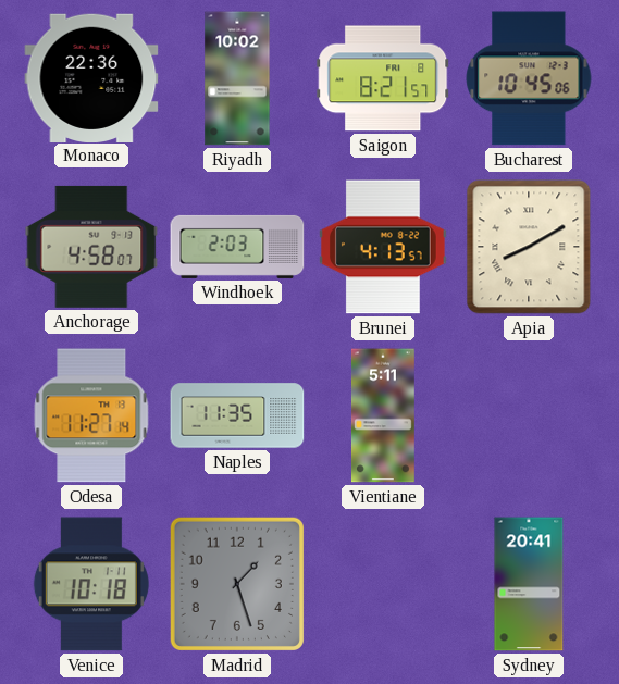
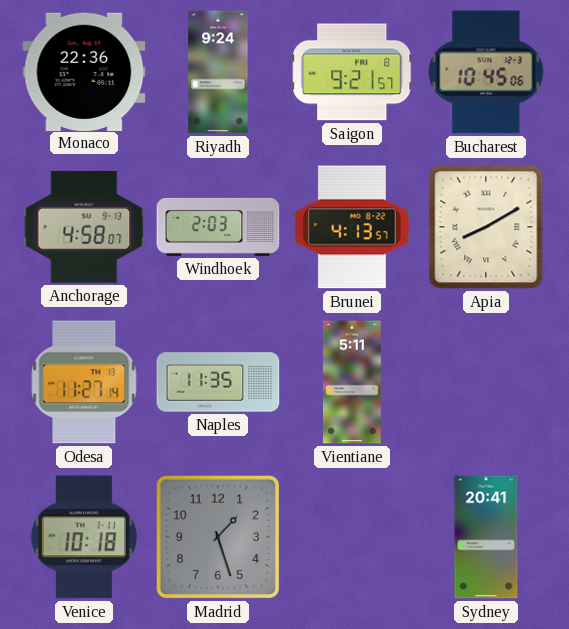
Riyadh: 10:02 -> 9:24
Saigon: 8:21 -> 9:21
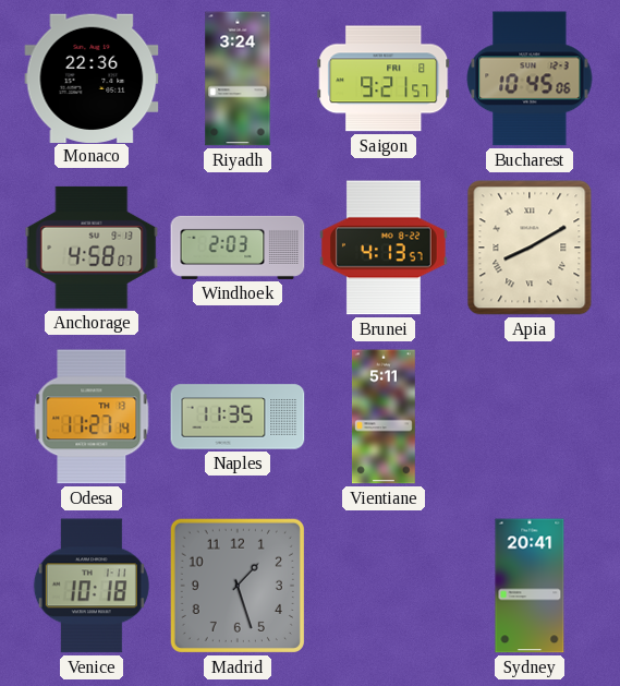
Riyadh: 9:24 -> 3:24
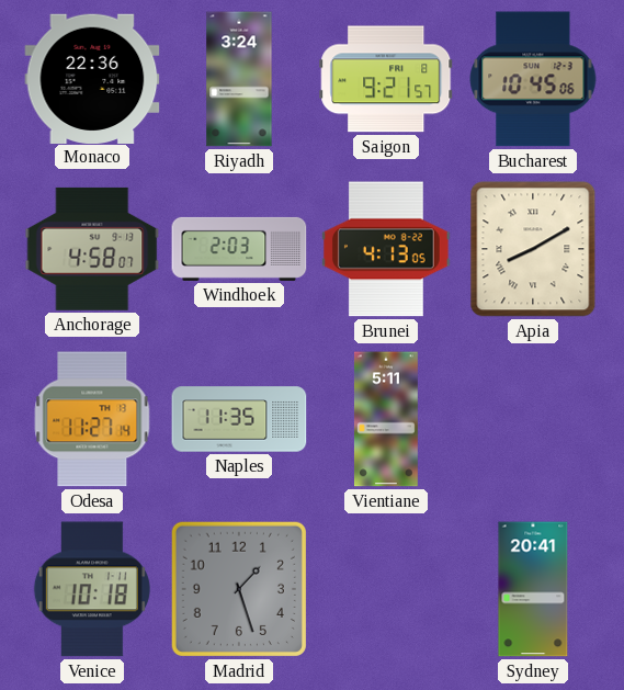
Brunei: 4:13:57 -> 4:13:05
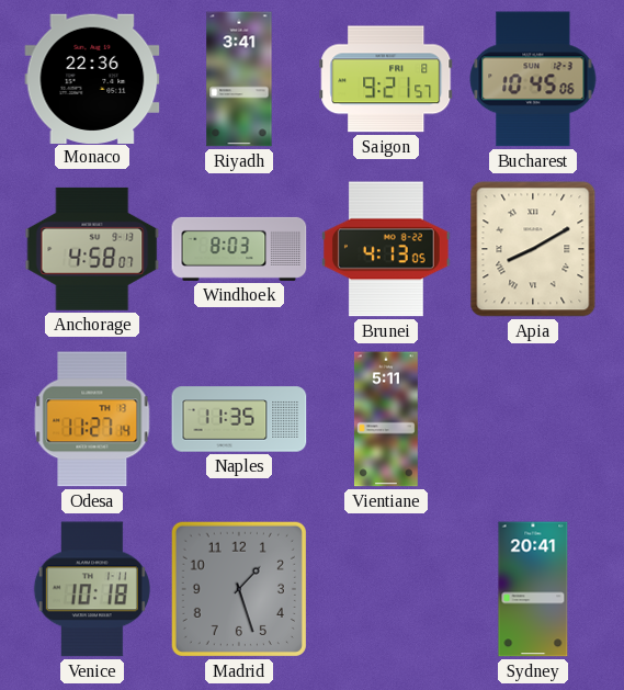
Riyadh: 3:24 -> 3:41
Windhoek: 2:03 -> 8:03
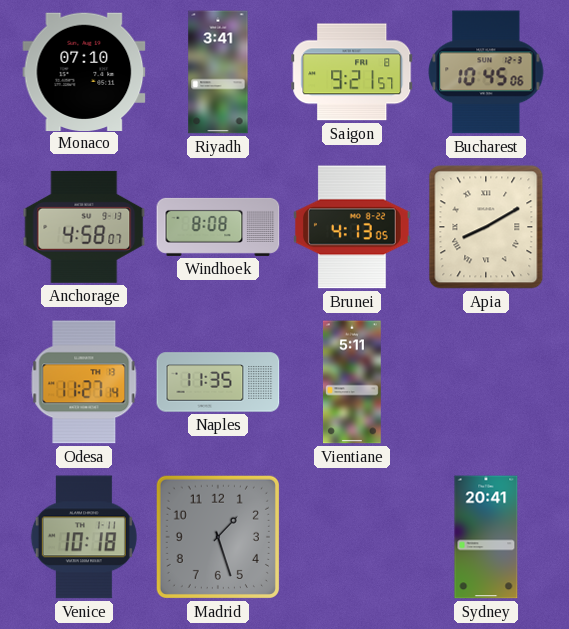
Monaco: 22:36 -> 07:10
Windhoek: 8:03 -> 8:08
